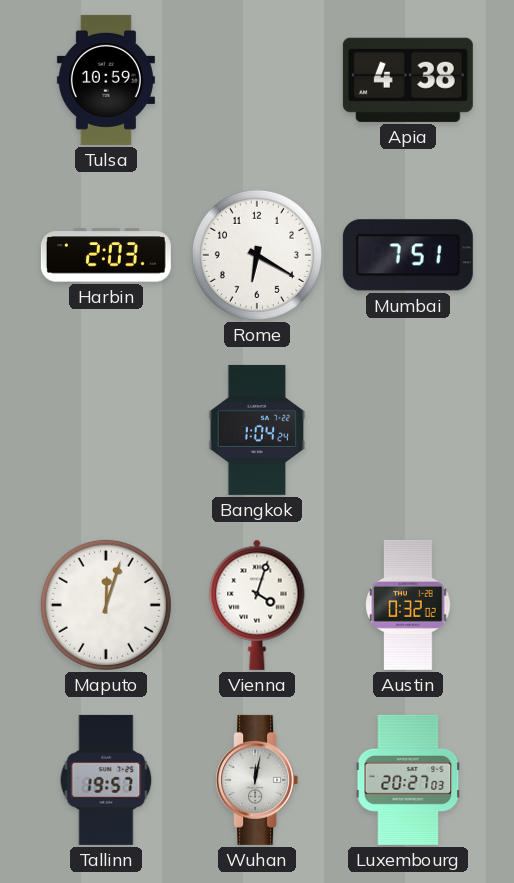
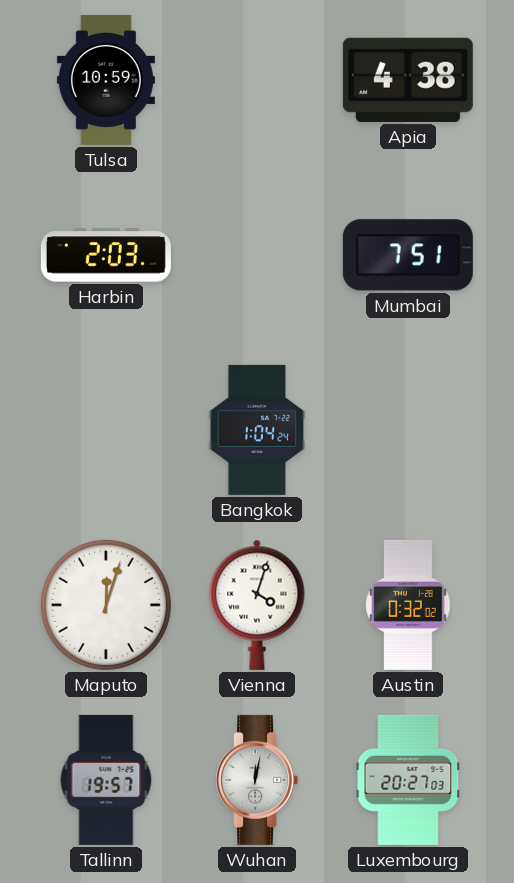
Rome: 6:20 -> none
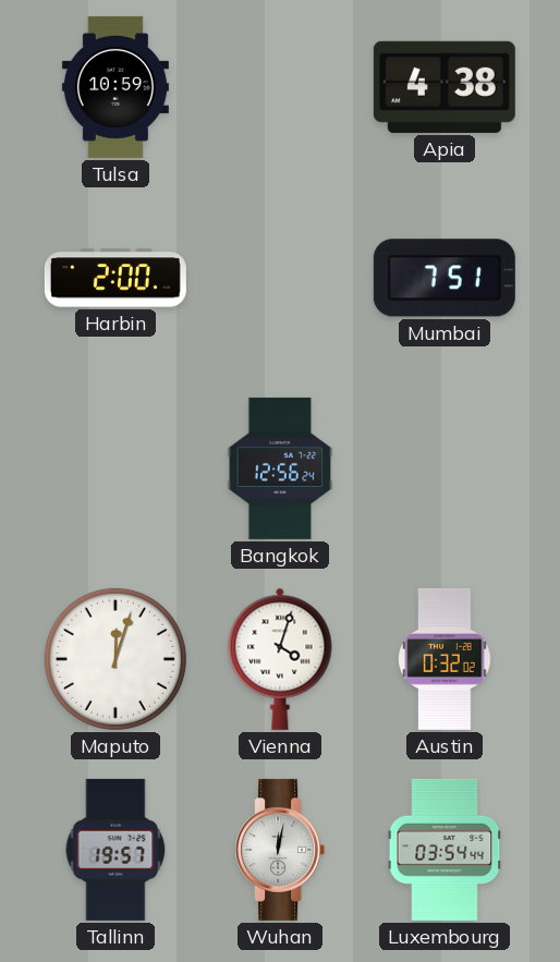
Harbin: 2:03 -> 2:00
Bangkok: 1:04 -> 12:56
Luxembourg: 20:27 -> 03:54
